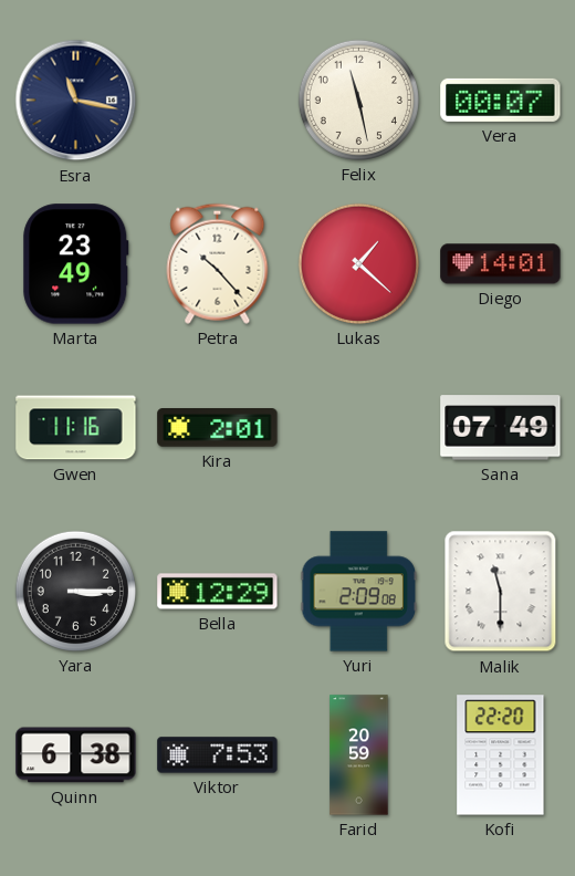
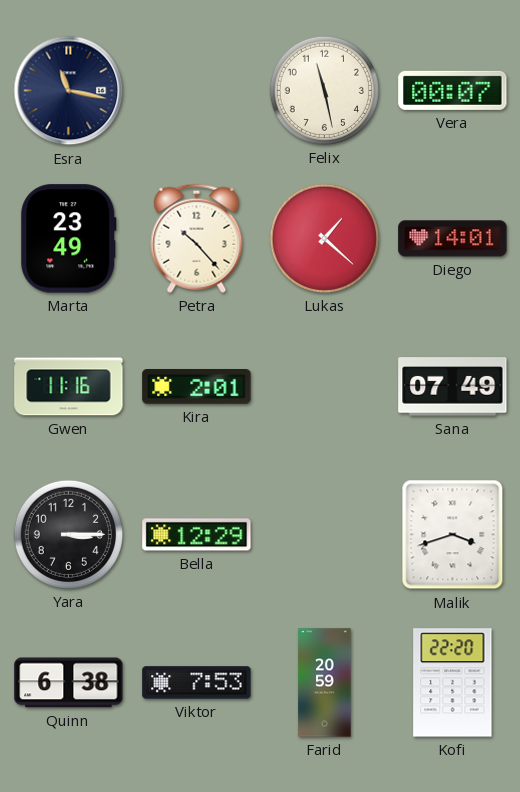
Yuri: 2:09 -> none
Malik: 11:30 -> 3:42
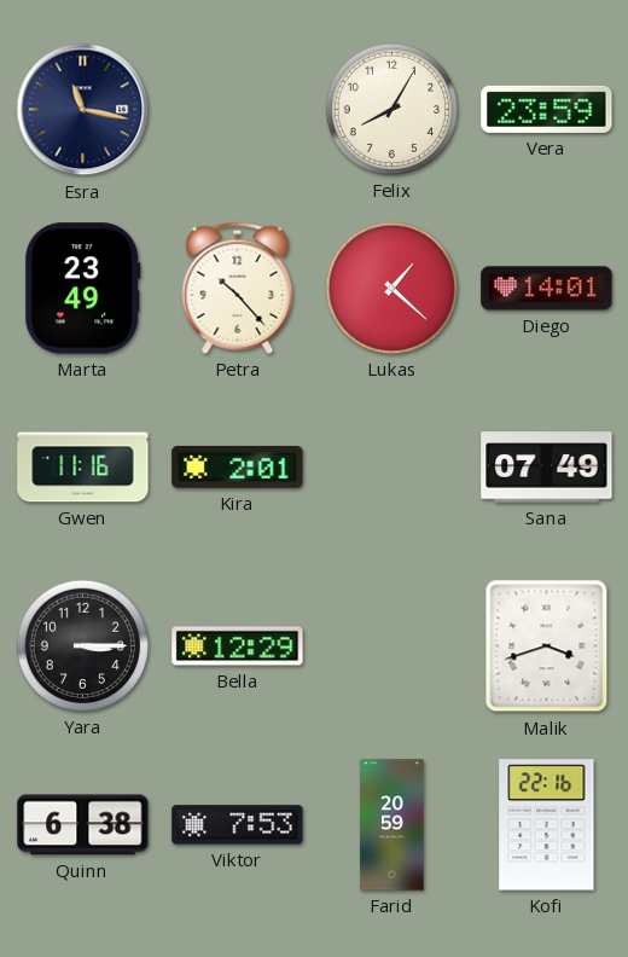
Felix: 11:28 -> 8:05
Vera: 00:07 -> 23:59
Kofi: 22:20 -> 22:16
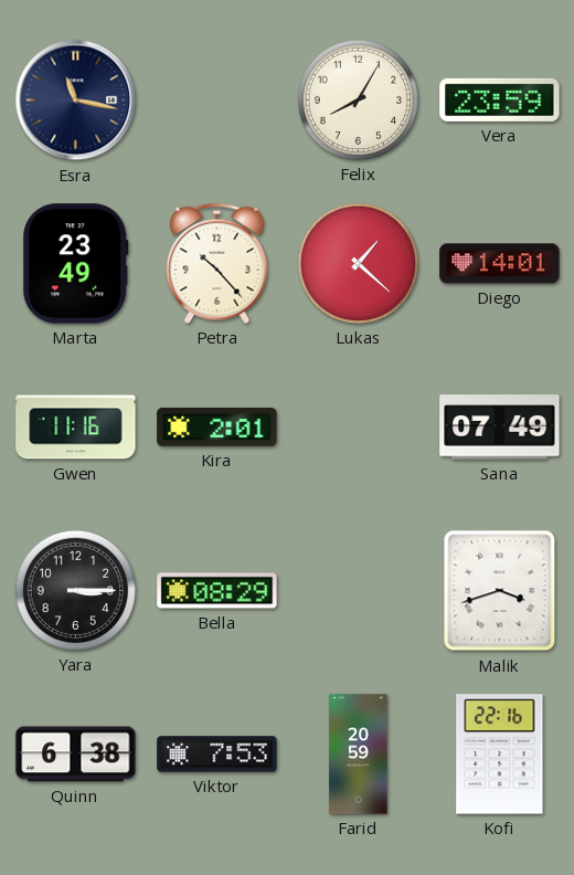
Bella: 12:29 -> 08:29
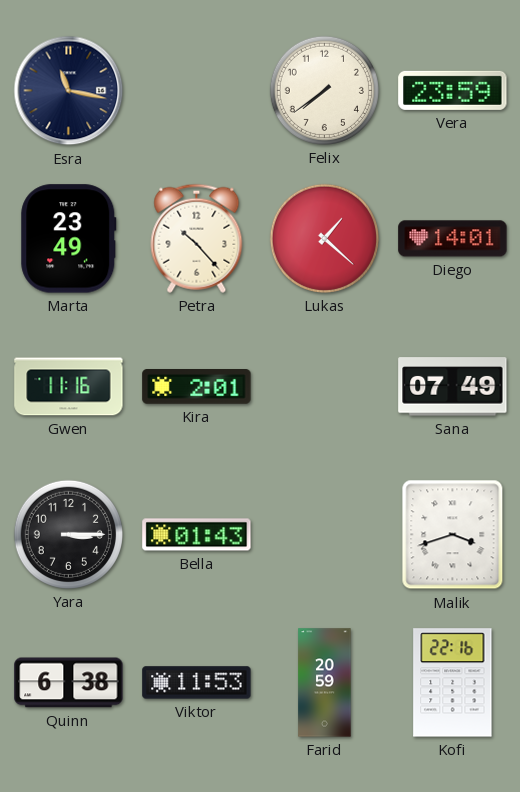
Felix: 8:05 -> 7:39
Bella: 08:29 -> 01:43
Viktor: 7:53 -> 11:53
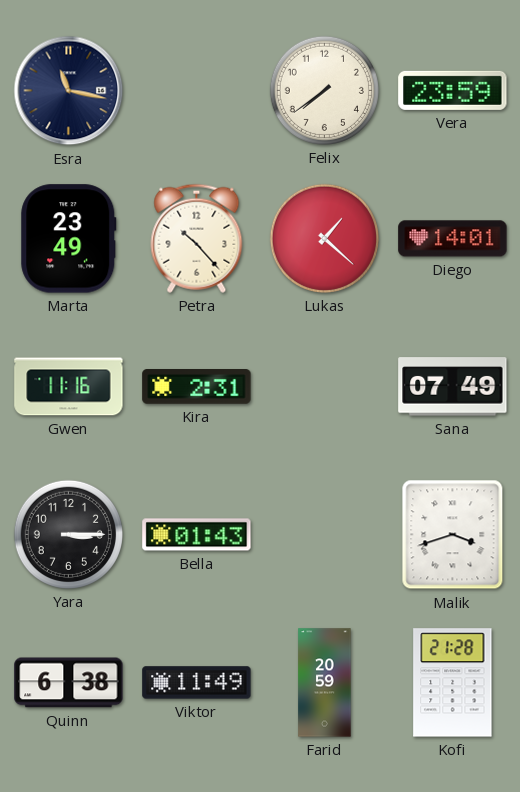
Kira: 2:01 -> 2:31
Viktor: 11:53 -> 11:49
Kofi: 22:16 -> 21:28
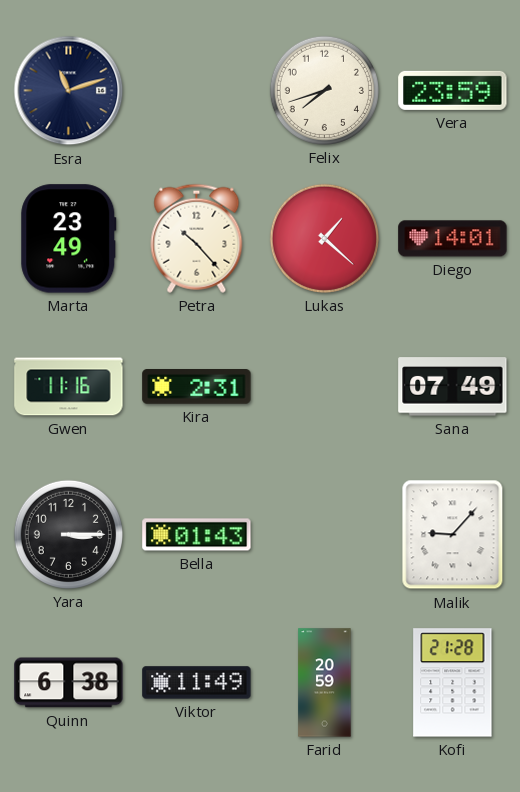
Esra: 11:17 -> 11:12
Felix: 7:39 -> 7:42
Malik: 3:42 -> 9:07
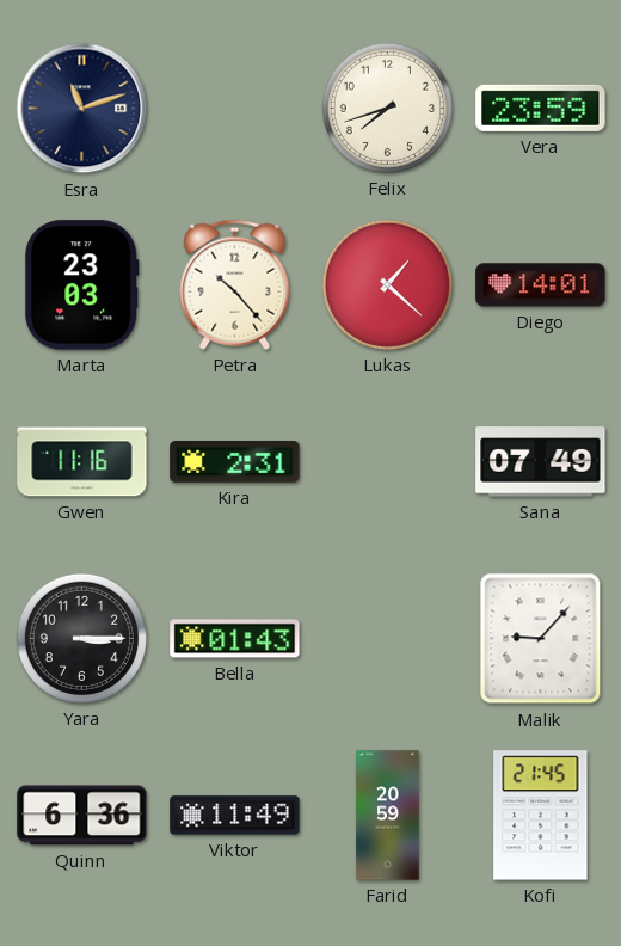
Marta: 23:49 -> 23:03
Quinn: 6:38 -> 6:36
Kofi: 21:28 -> 21:45
